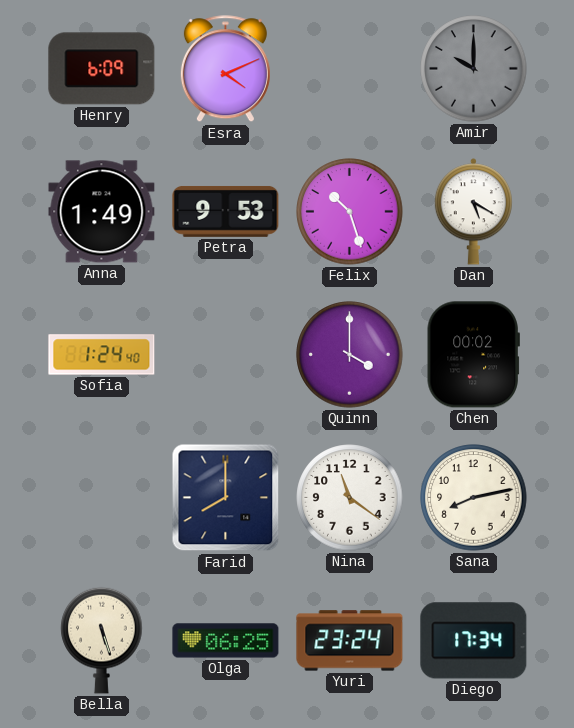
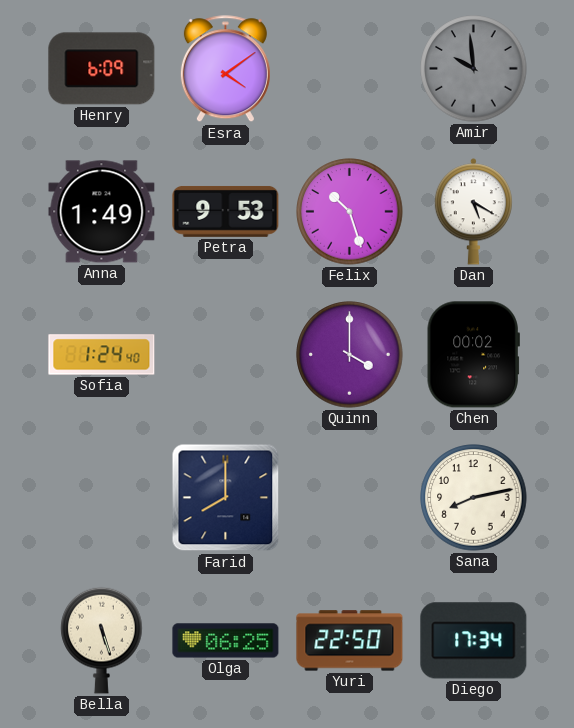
Esra: 4:11 -> 4:09
Amir: 10:00 -> 9:59
Nina: 11:21 -> none
Yuri: 23:24 -> 22:50
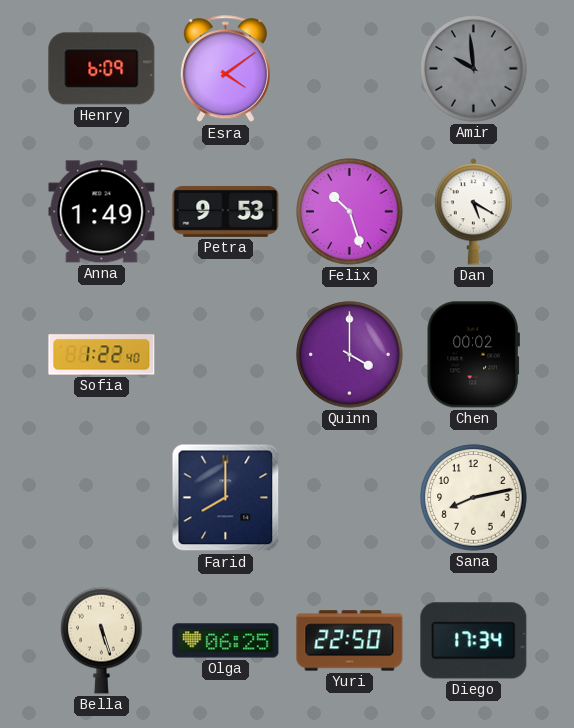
Sofia: 1:24 -> 1:22
